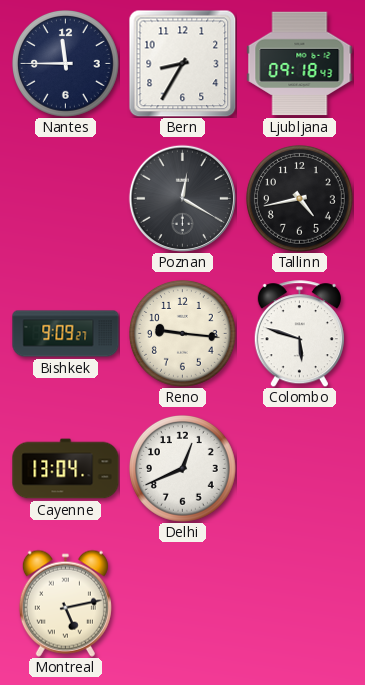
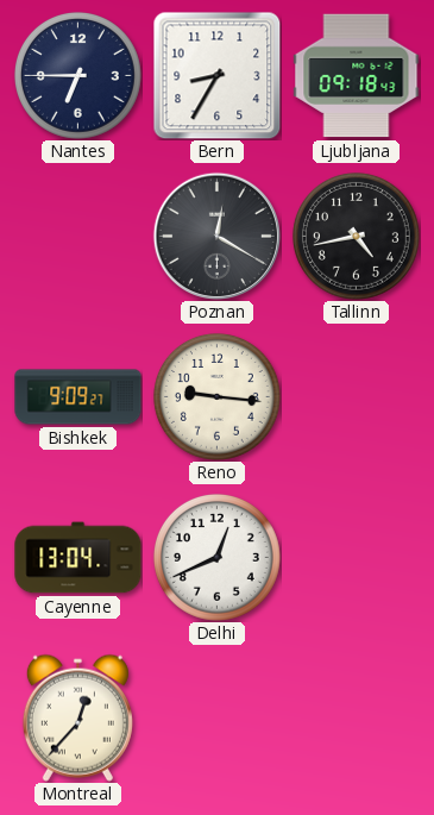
Nantes: 11:45 -> 6:45
Colombo: 5:48 -> none
Montreal: 5:13 -> 12:37
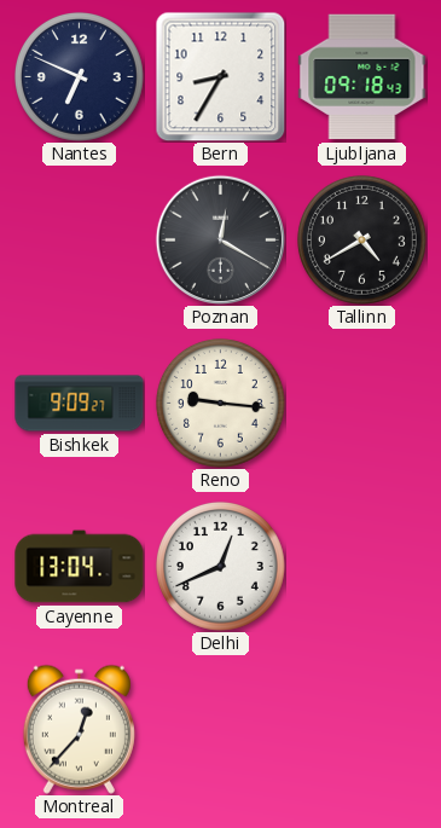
Nantes: 6:45 -> 6:49
Tallinn: 4:43 -> 4:40
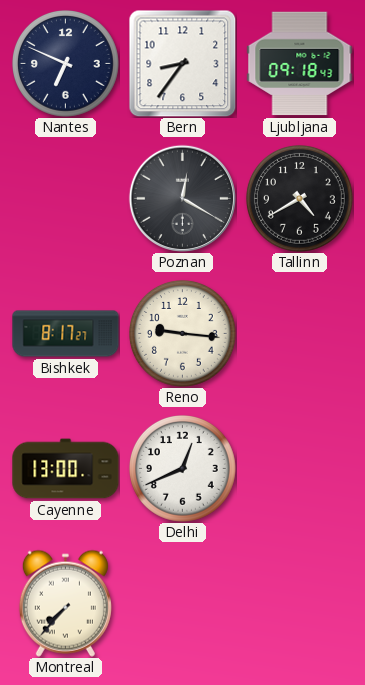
Bern: 8:35 -> 8:36
Bishkek: 9:09 -> 8:17
Cayenne: 13:04 -> 13:00
Montreal: 12:37 -> 7:37
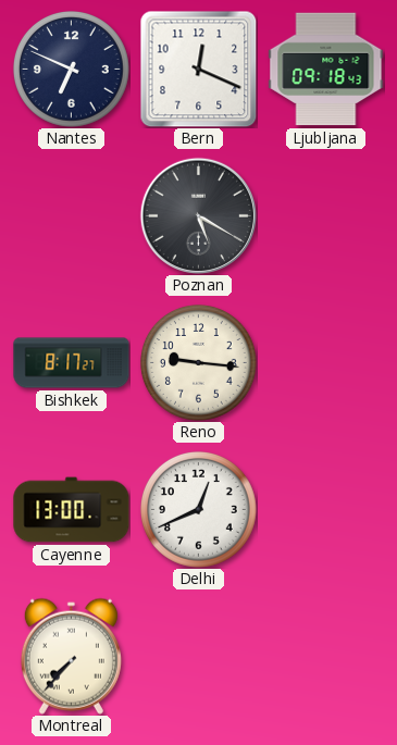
Bern: 8:36 -> 12:19
Poznan: 12:20 -> 5:20
Tallinn: 4:40 -> none
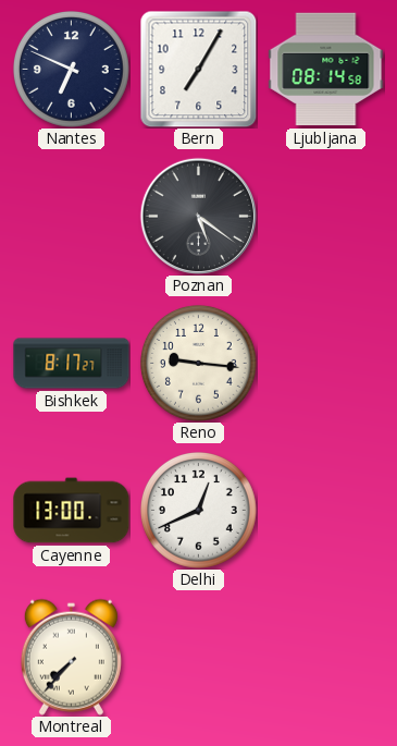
Bern: 12:19 -> 7:05
Ljubljana: 09:18 -> 08:14
Poznan: 5:20 -> 5:21
